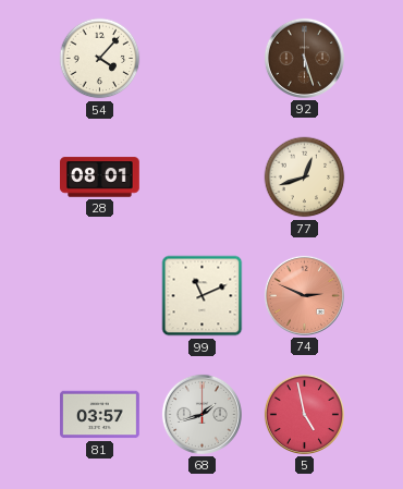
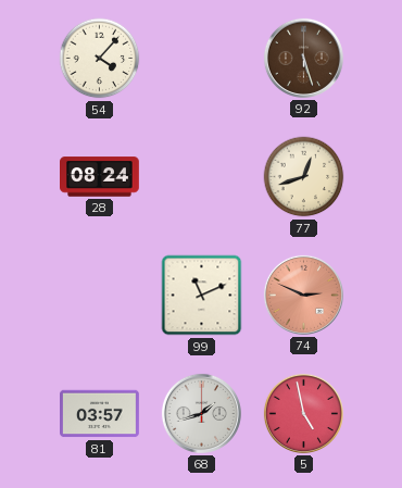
28: 08:01 -> 08:24
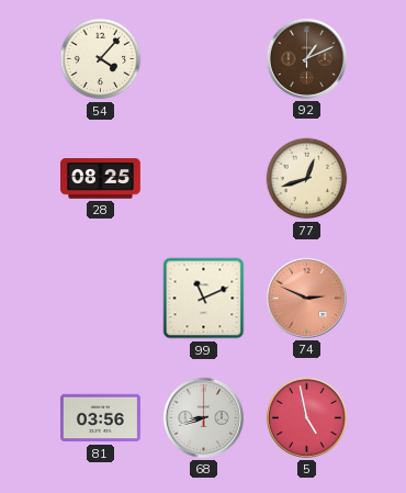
92: 5:27 -> 1:11
28: 08:24 -> 08:25
81: 03:57 -> 03:56
68: 1:42 -> 8:42
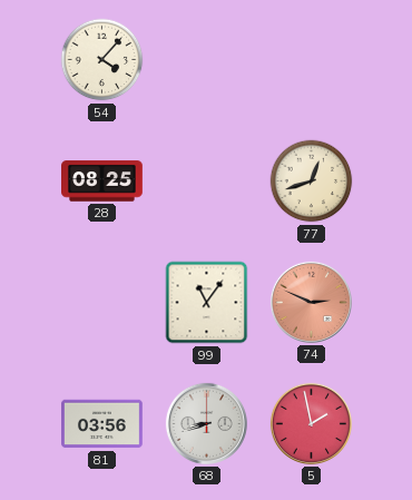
92: 1:11 -> none
99: 11:11 -> 11:06
5: 4:58 -> 1:58
